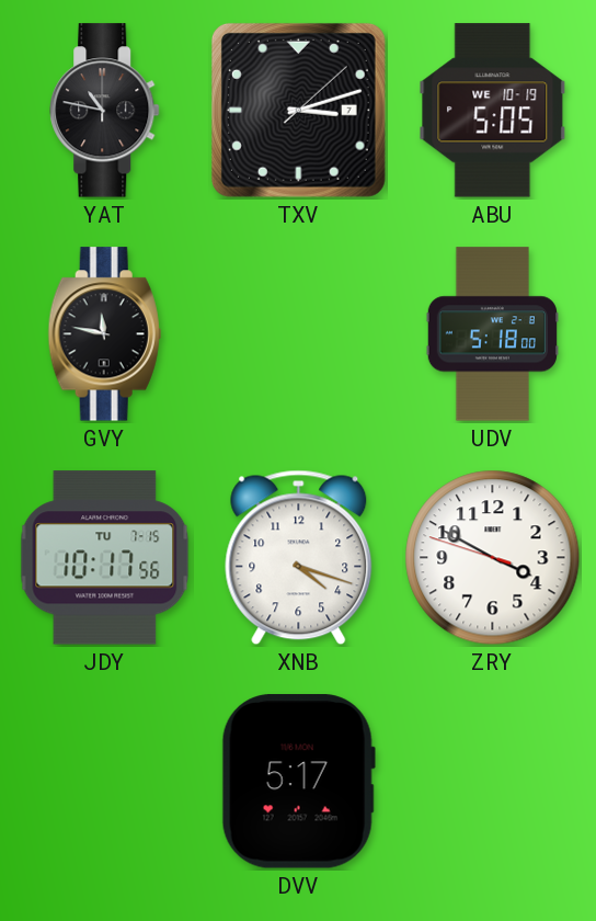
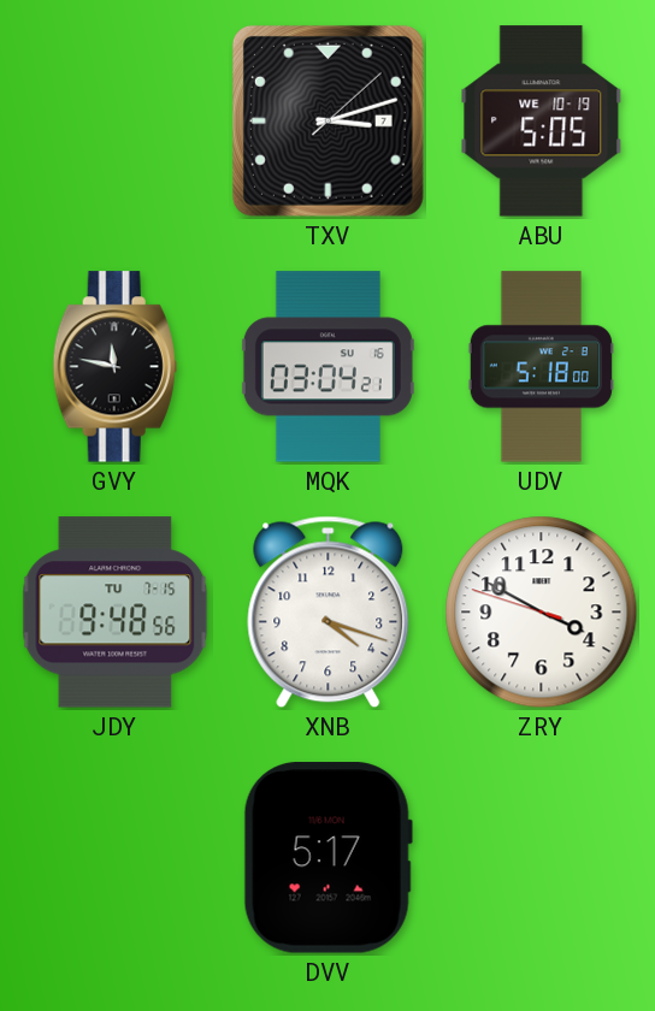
YAT: 10:47 -> none
MQK: none -> 03:04
JDY: 10:17 -> 9:48
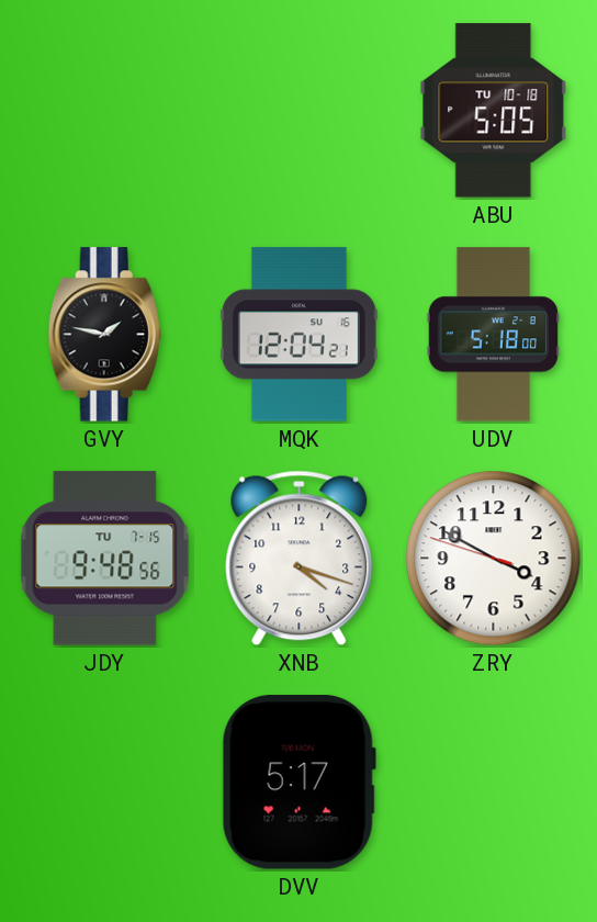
TXV: 3:12 -> none
ABU date: WE 10-19 -> TU 10-18
GVY: 11:47 -> 1:47
MQK: 03:04 -> 12:04
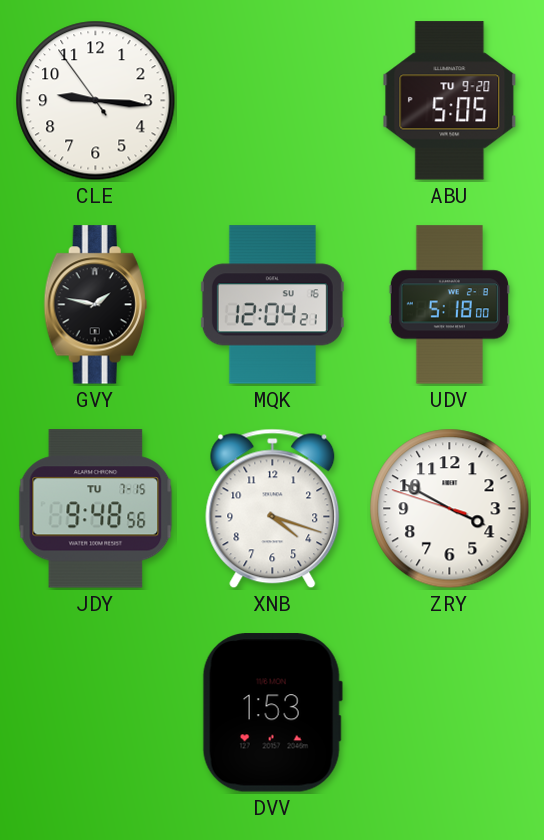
CLE: none -> 9:15
ABU date: TU 10-18 -> TU 9-20
DVV: 5:17 -> 1:53
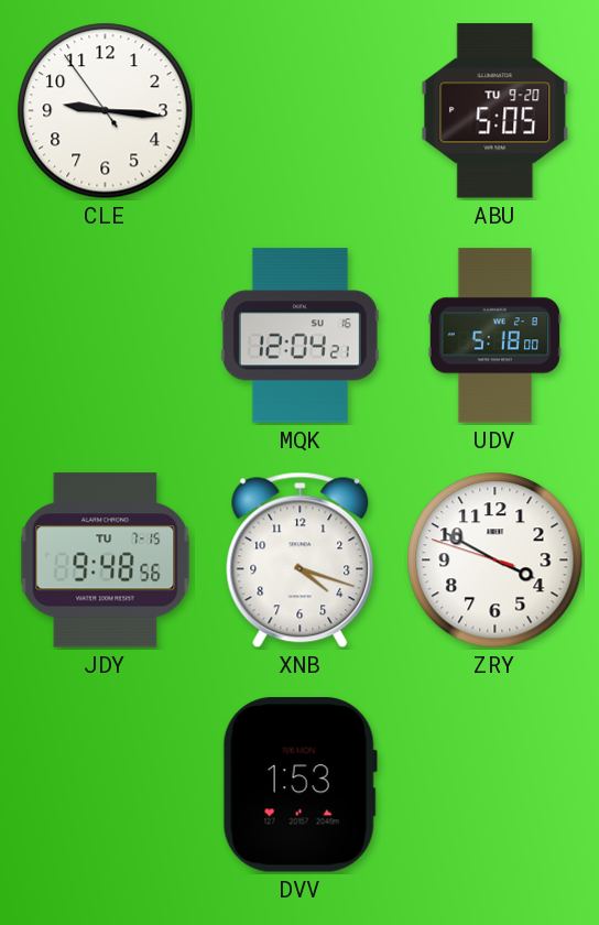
GVY: 1:47 -> none
